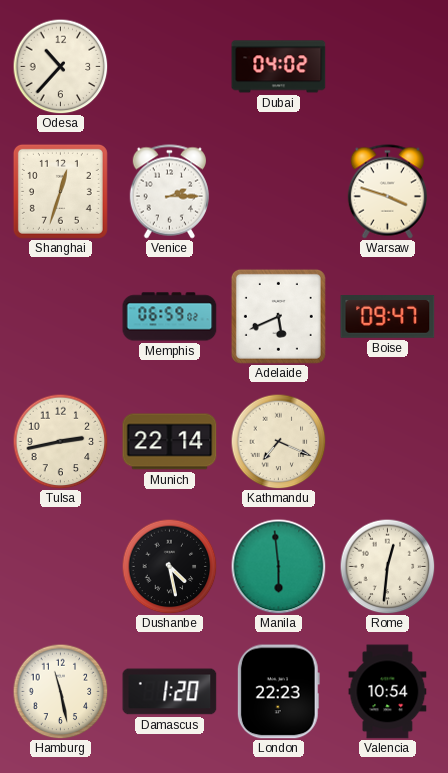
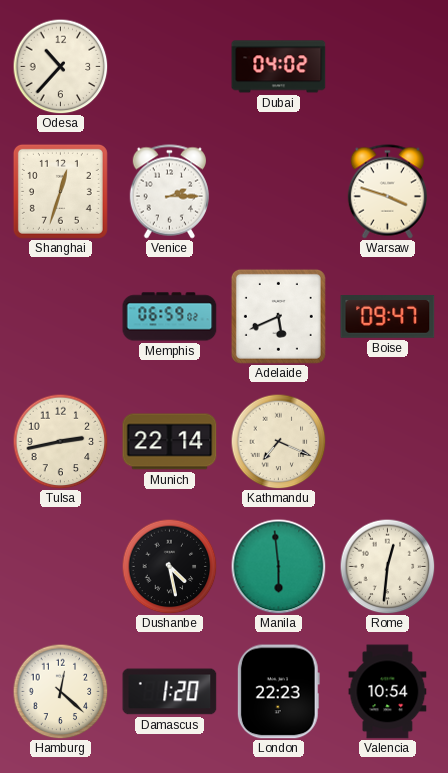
Hamburg: 11:28 -> 12:22
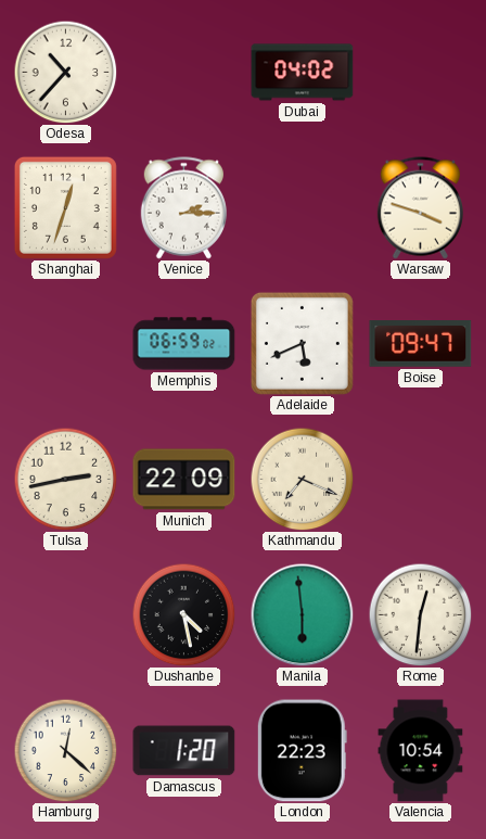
Munich: 22:14 -> 22:09
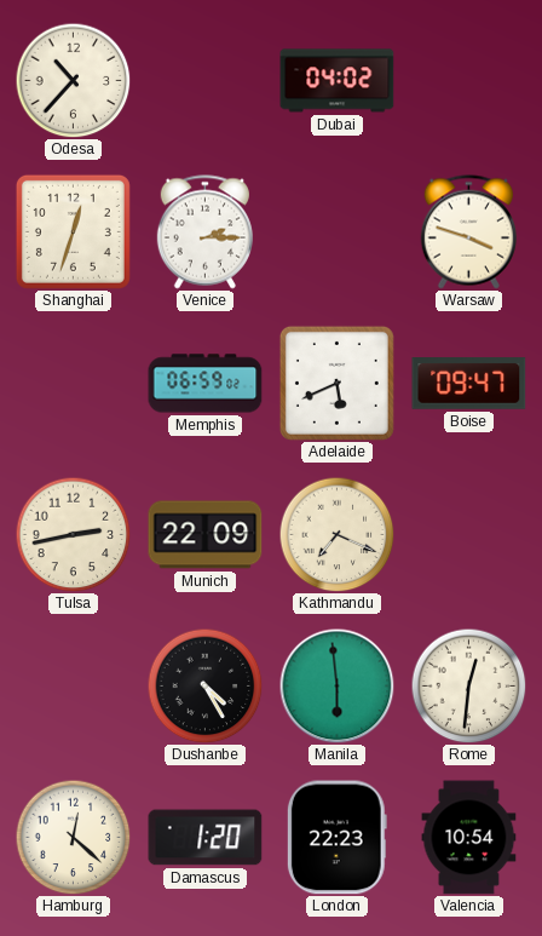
Dushanbe: 4:28 -> 4:25
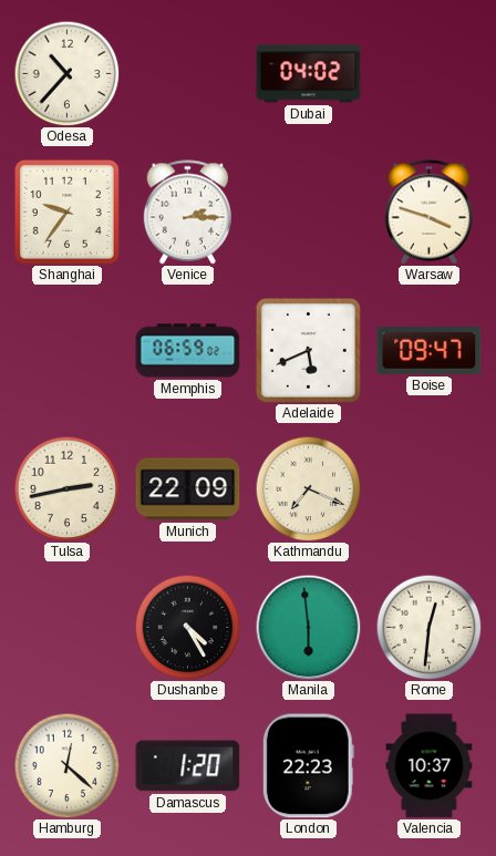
Shanghai: 12:33 -> 9:36
Valencia: 10:54 -> 10:37
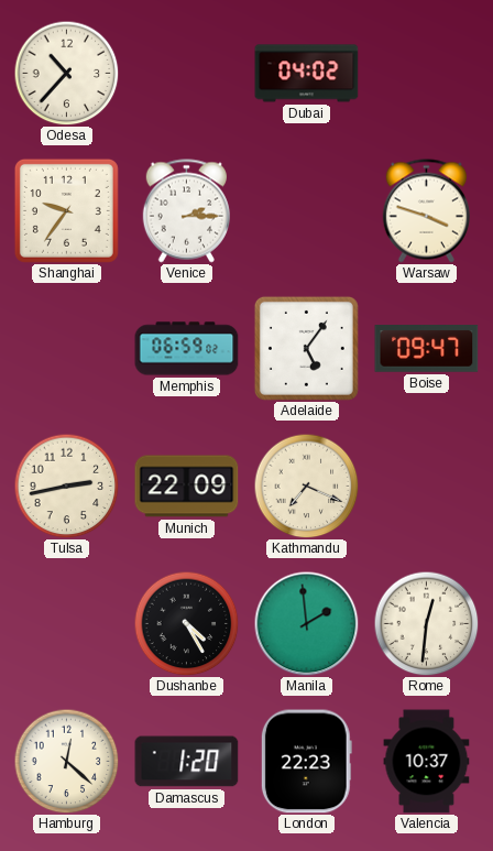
Adelaide: 5:41 -> 5:06
Manila: 5:59 -> 1:59
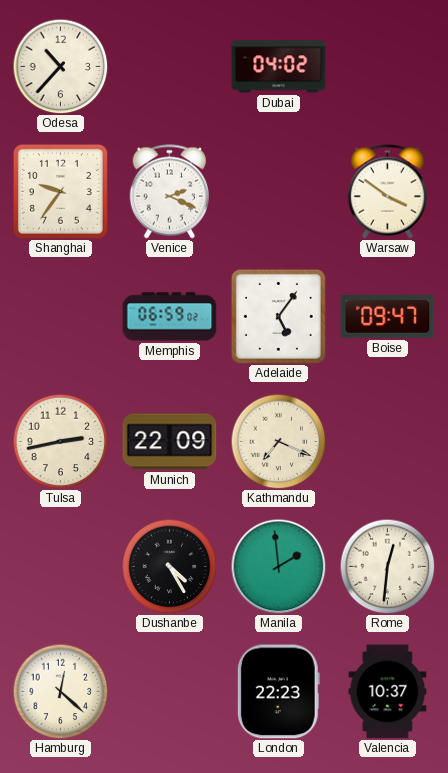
Venice: 2:15 -> 2:19
Warsaw: 3:48 -> 3:51
Damascus: 1:20 -> none
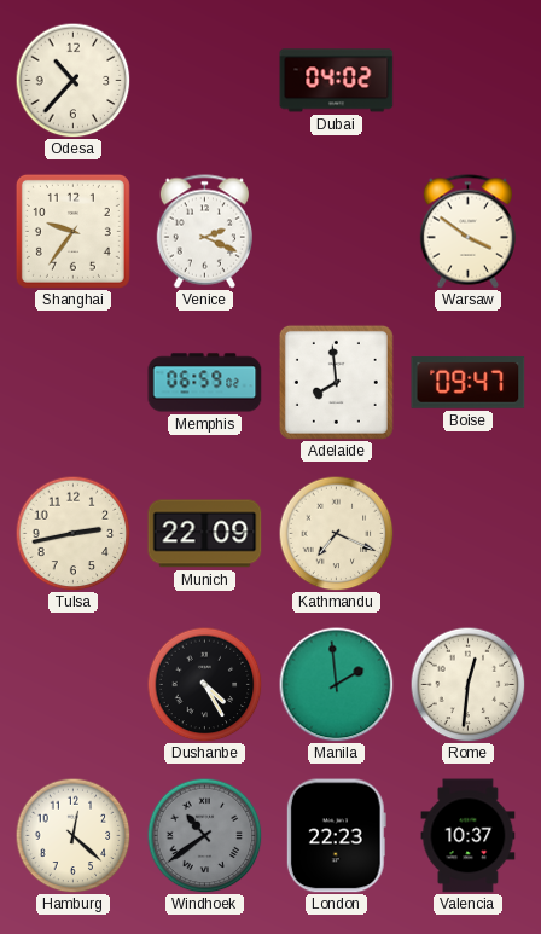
Adelaide: 5:06 -> 7:59
Windhoek: none -> 10:39
